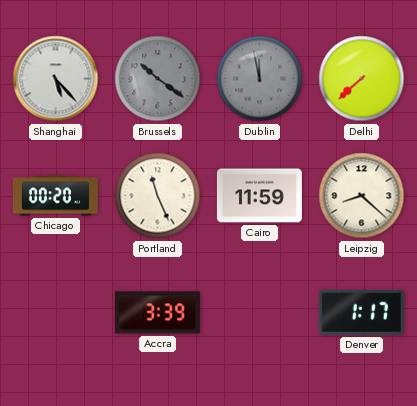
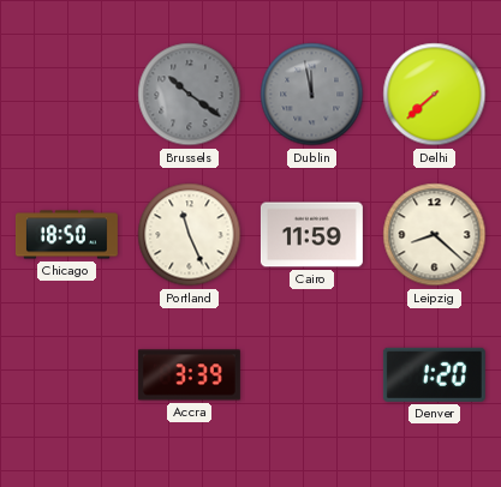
Shanghai: 5:23 -> none
Chicago: 00:20 -> 18:50
Denver: 1:17 -> 1:20
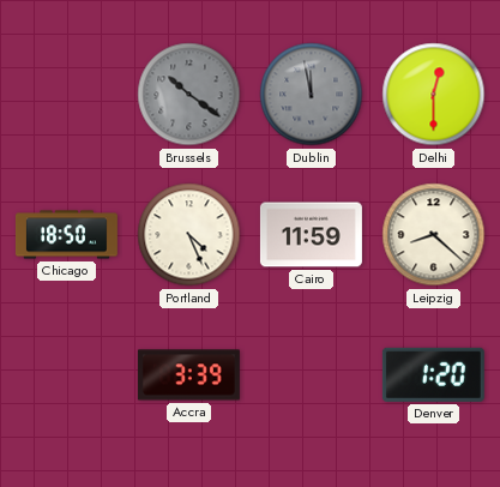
Delhi: 7:38 -> 12:30
Portland: 11:26 -> 4:26
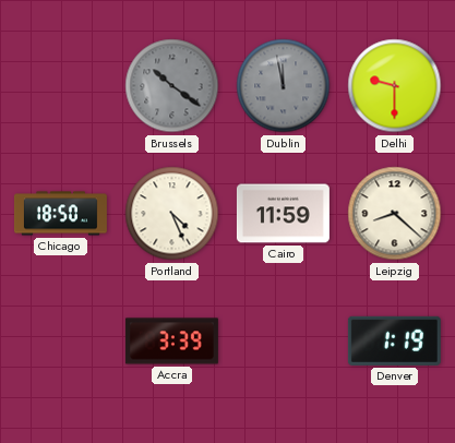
Delhi: 12:30 -> 9:30
Denver: 1:20 -> 1:19
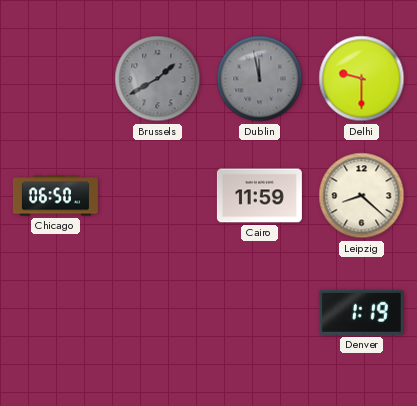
Brussels: 10:21 -> 1:40
Chicago: 18:50 -> 06:50
Portland: 4:26 -> none
Accra: 3:39 -> none
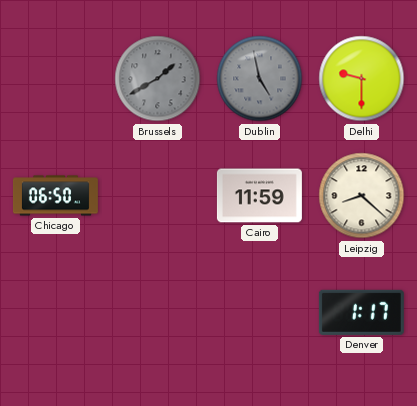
Dublin: 11:58 -> 4:58
Denver: 1:19 -> 1:17
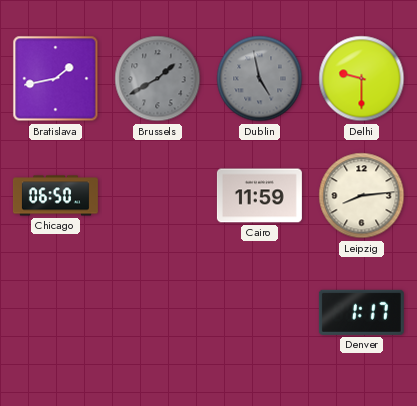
Bratislava: none -> 1:43
Leipzig: 8:22 -> 8:14
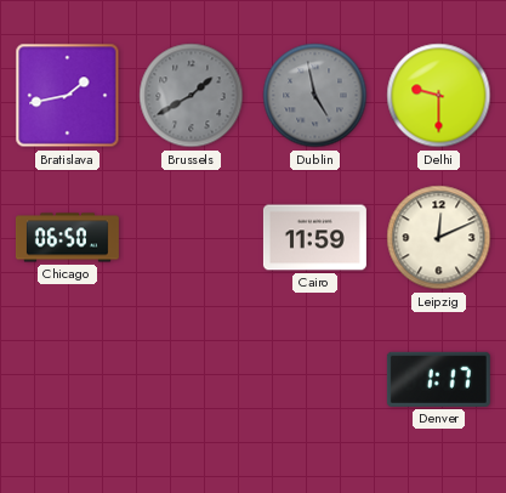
Leipzig: 8:14 -> 12:11
